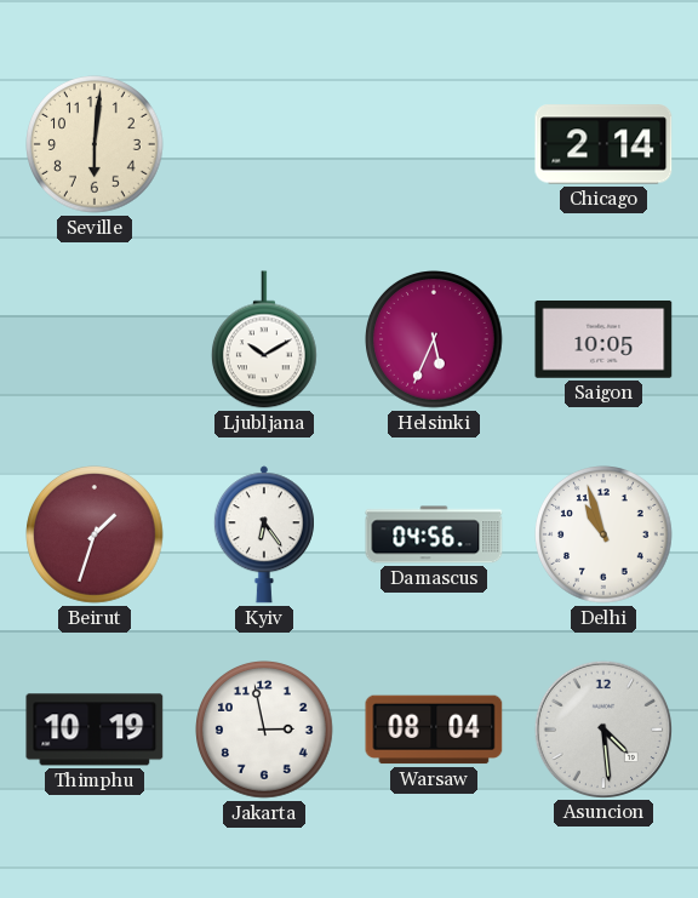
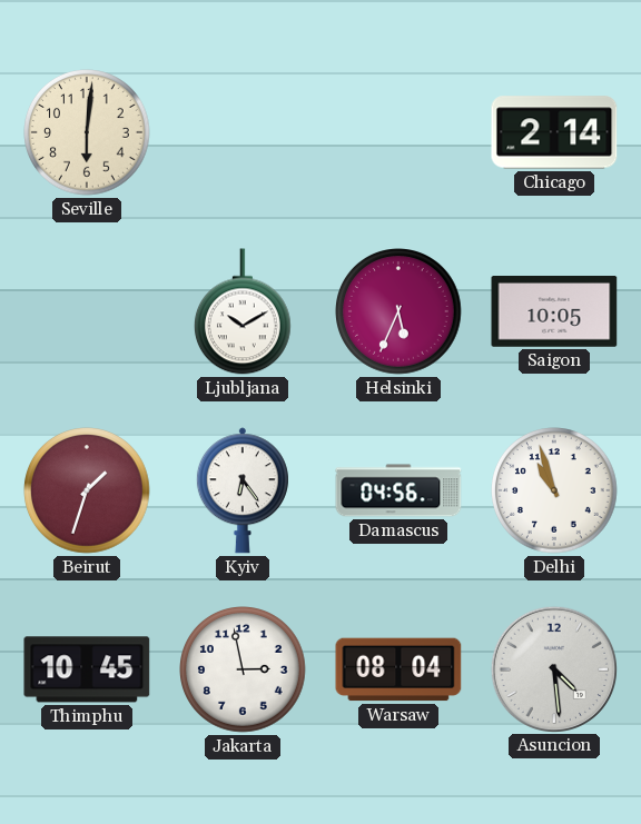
Thimphu: 10:19 -> 10:45
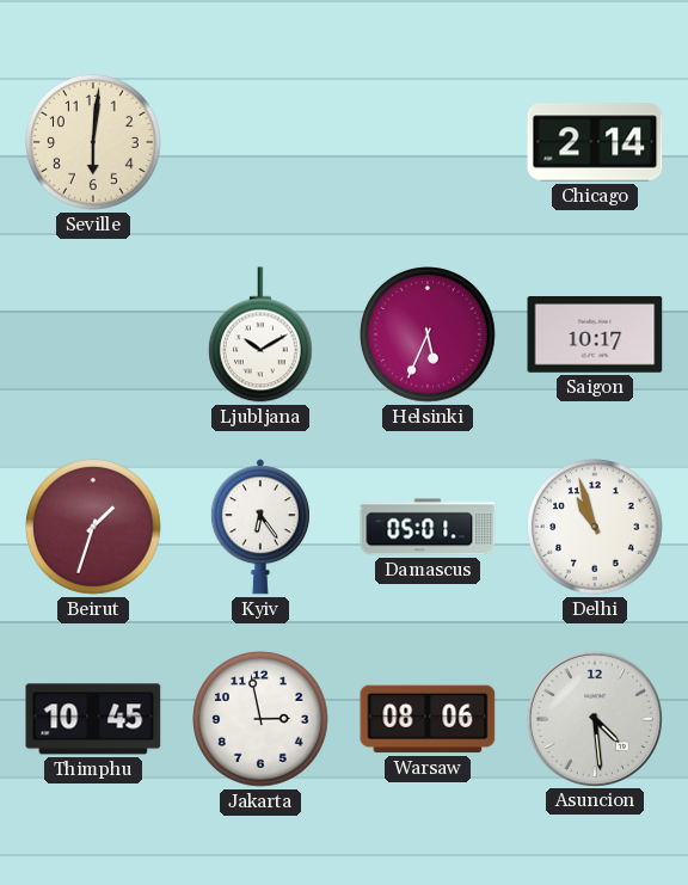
Saigon: 10:05 -> 10:17
Damascus: 04:56 -> 05:01
Warsaw: 08:04 -> 08:06
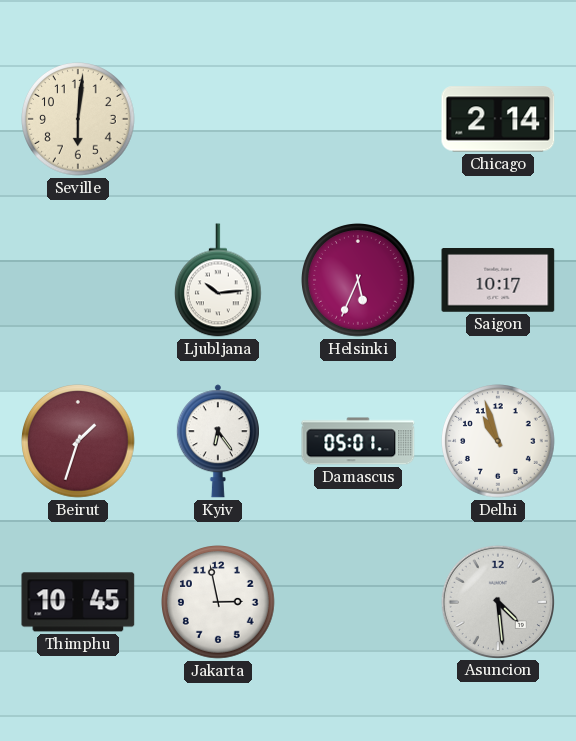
Ljubljana: 10:10 -> 10:14
Warsaw: 08:06 -> none
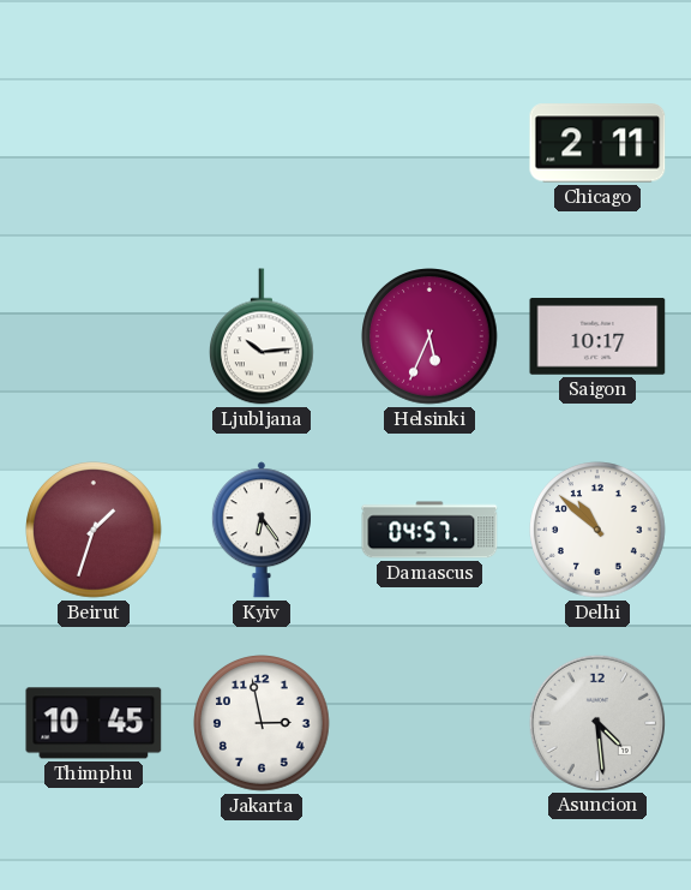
Seville: 6:01 -> none
Chicago: 2:14 -> 2:11
Damascus: 05:01 -> 04:57
Delhi: 10:57 -> 10:52
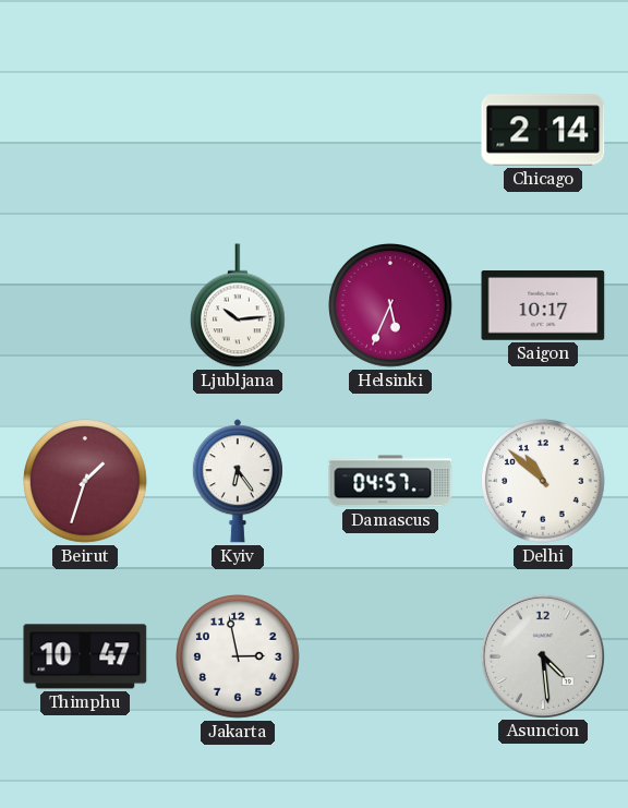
Chicago: 2:11 -> 2:14
Thimphu: 10:45 -> 10:47
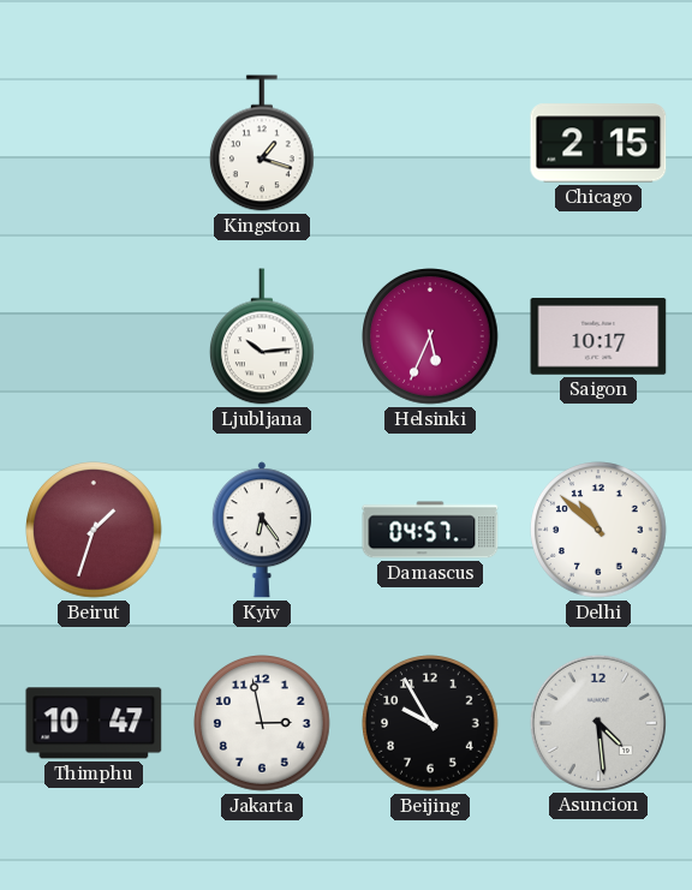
Kingston: none -> 1:18
Chicago: 2:14 -> 2:15
Beijing: none -> 9:55
